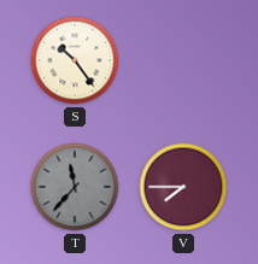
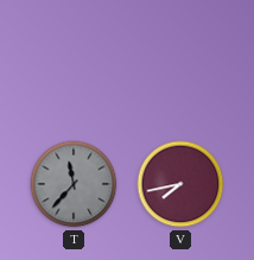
S: 10:24 -> none
V: 7:45 -> 7:43
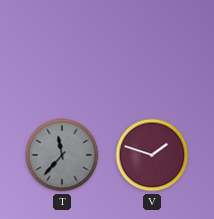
V: 7:43 -> 1:48
